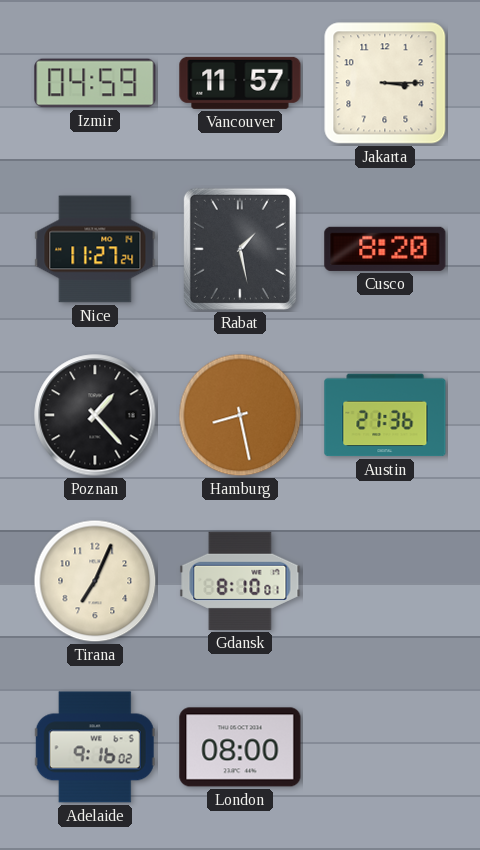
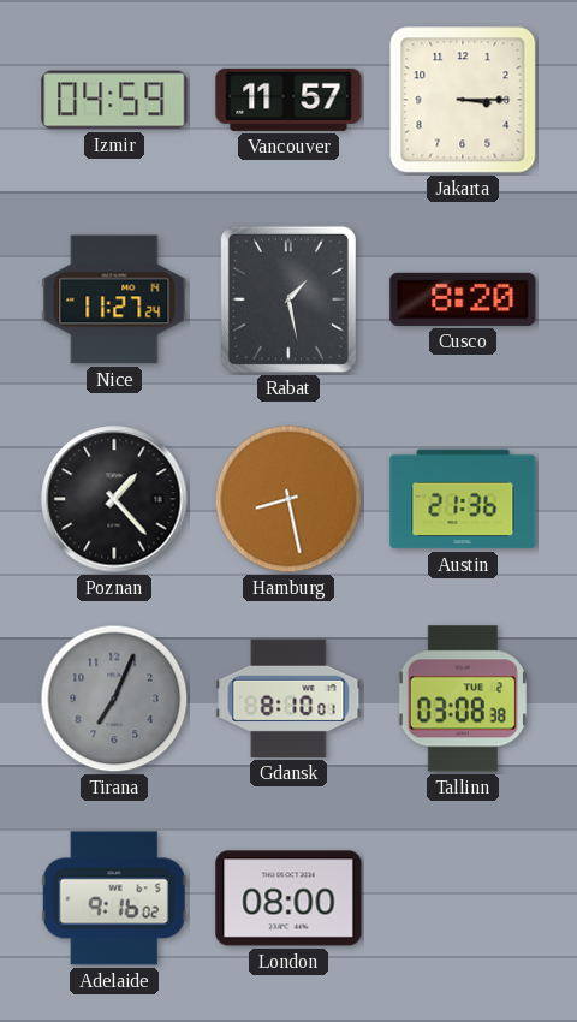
Tirana dial: cream -> grey
Tallinn: none -> 03:08
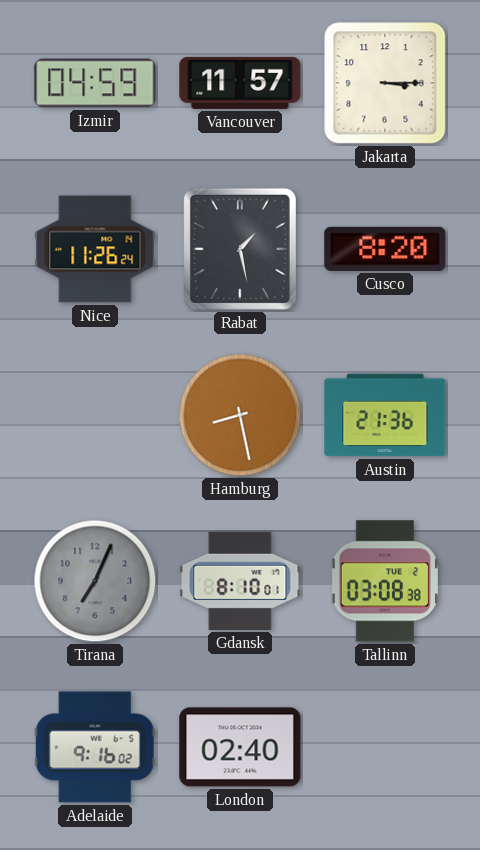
Nice: 11:27 -> 11:26
Poznan: 1:23 -> none
London: 08:00 -> 02:40
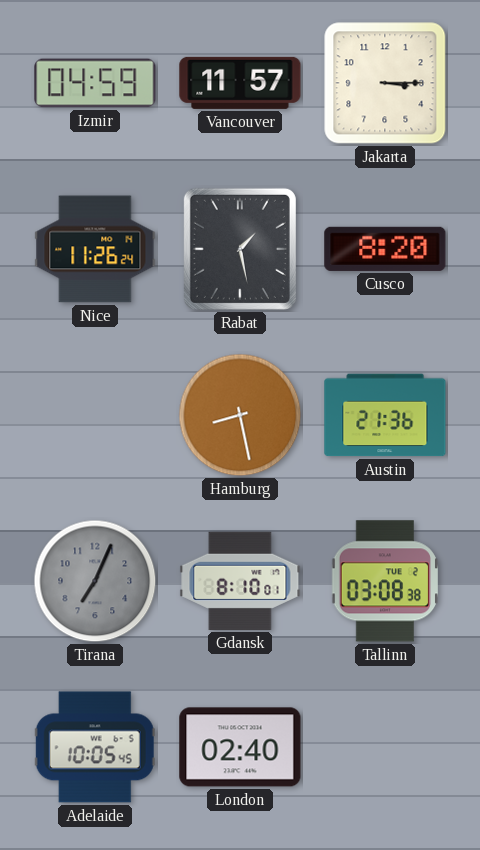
Adelaide: 9:16 -> 10:05
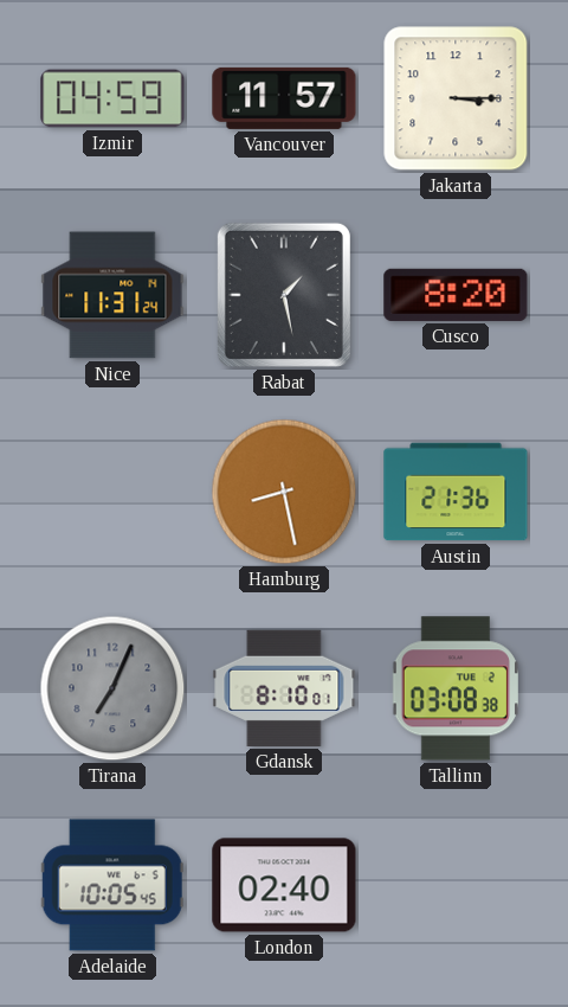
Nice: 11:26 -> 11:31
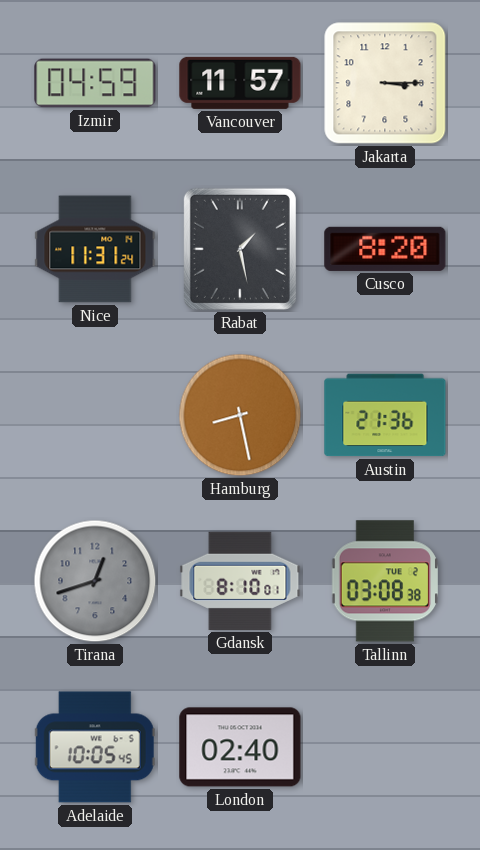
Tirana: 7:04 -> 12:42
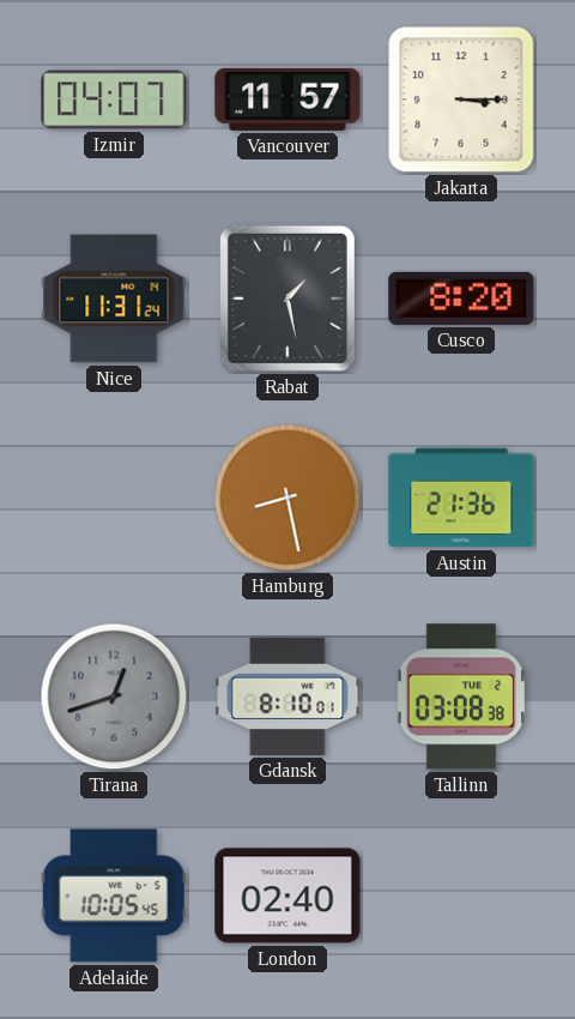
Izmir: 04:59 -> 04:07
